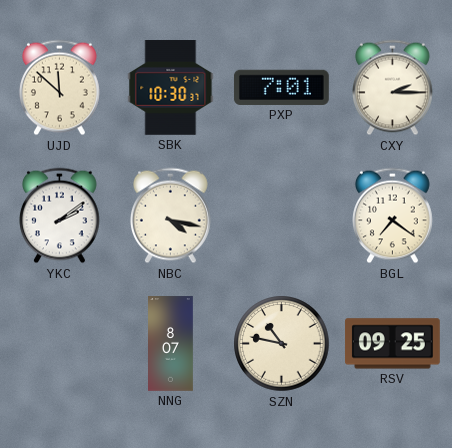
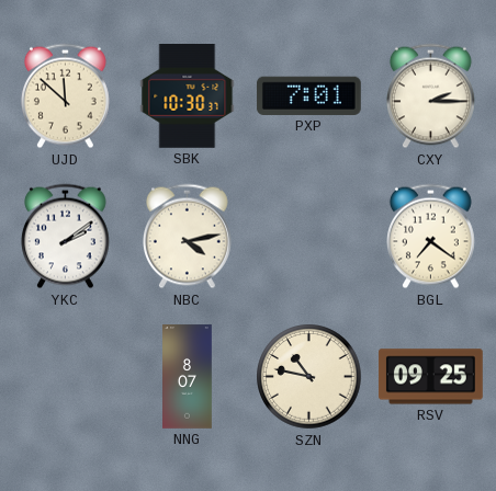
NBC: 4:17 -> 4:13
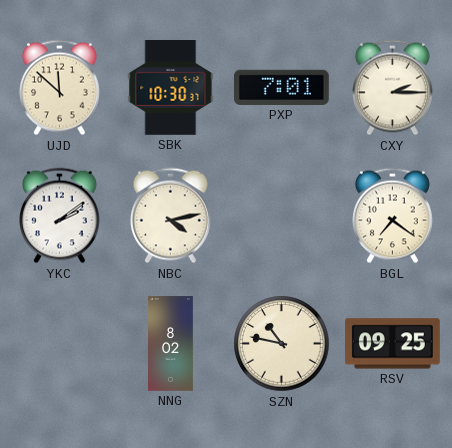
NNG: 8:07 -> 8:02
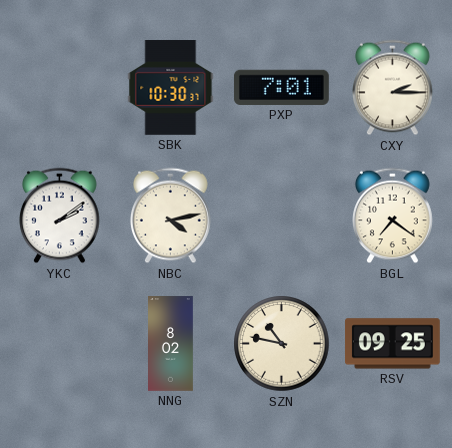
UJD: 11:52 -> none
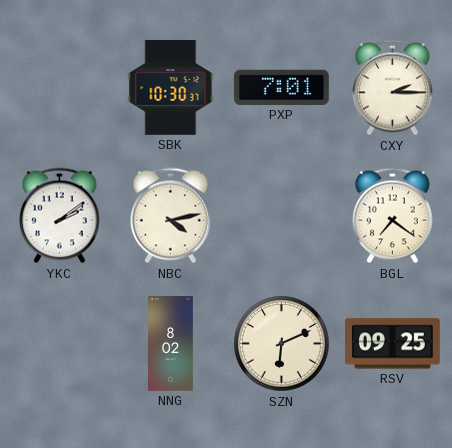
SZN: 10:47 -> 6:11
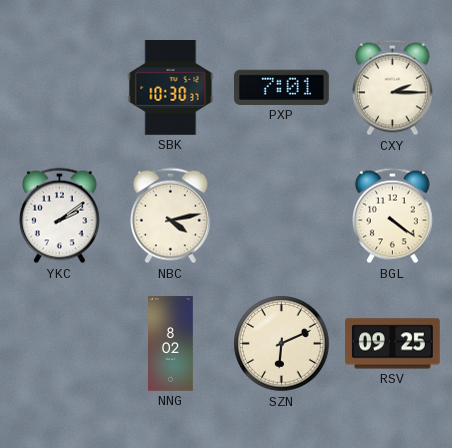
BGL: 7:21 -> 4:21
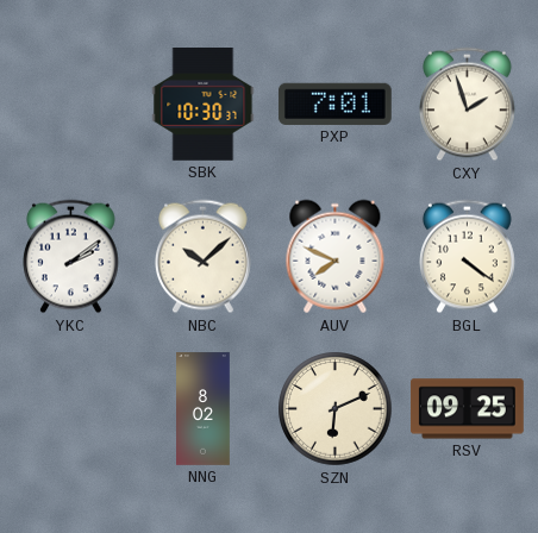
CXY: 2:15 -> 1:57
NBC: 4:13 -> 10:08
AUV: none -> 7:49
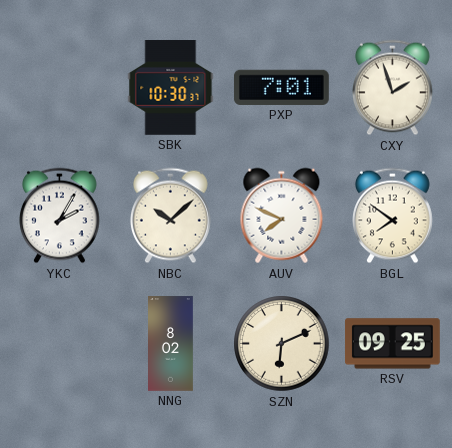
YKC: 2:09 -> 2:05
BGL: 4:21 -> 7:51
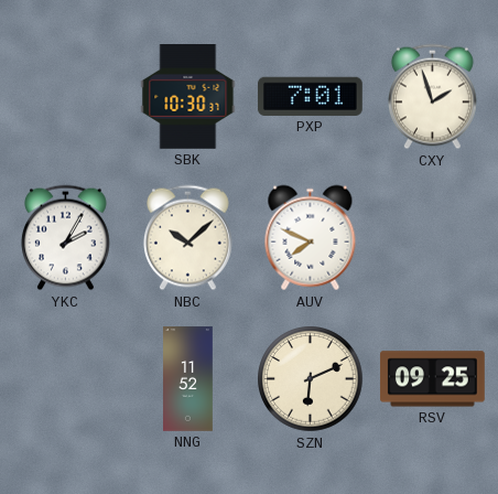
BGL: 7:51 -> none
NNG: 8:02 -> 11:52
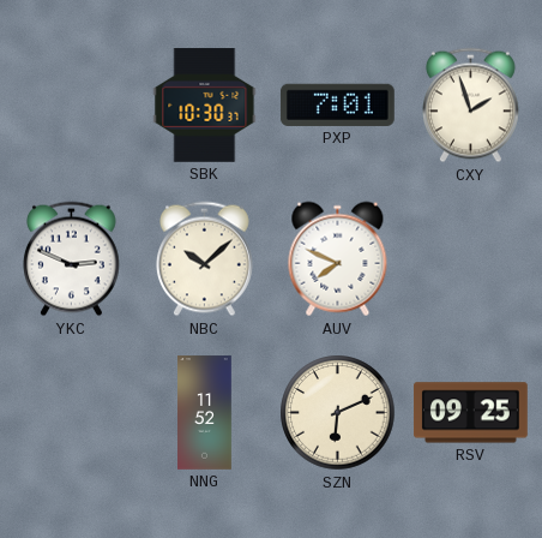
YKC: 2:05 -> 2:49
